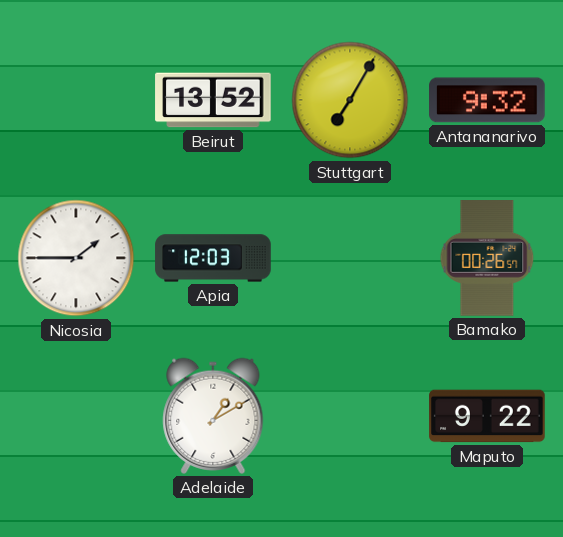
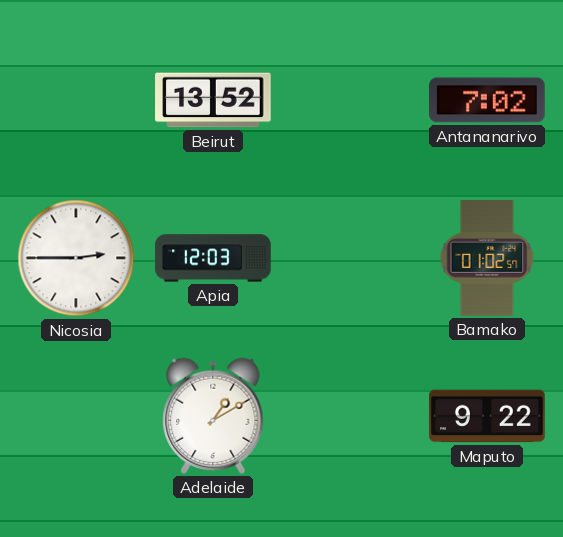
Stuttgart: 7:05 -> none
Antananarivo: 9:32 -> 7:02
Nicosia: 1:45 -> 2:45
Bamako: 00:26 -> 01:02
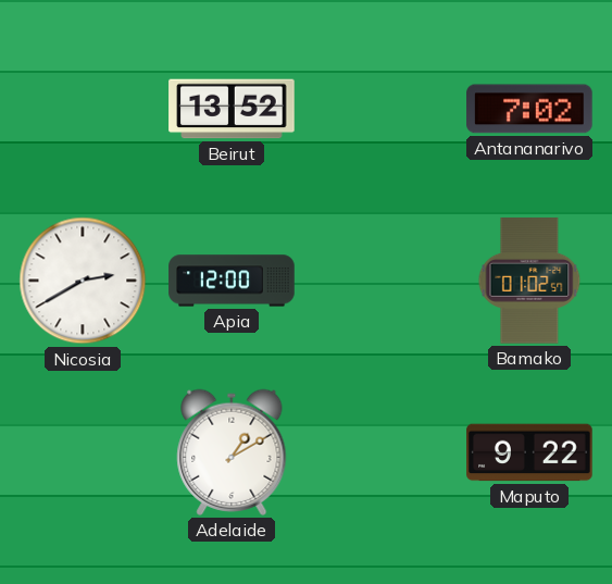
Nicosia: 2:45 -> 2:40
Apia: 12:03 -> 12:00
